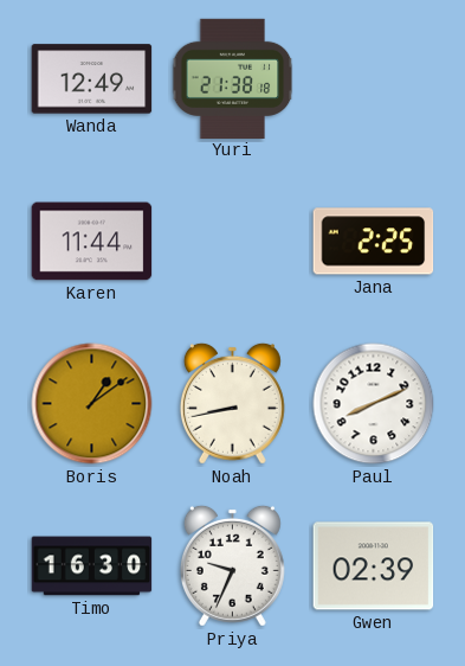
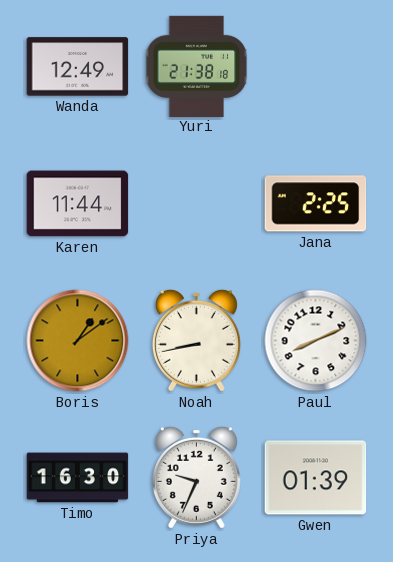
Gwen: 02:39 -> 01:39
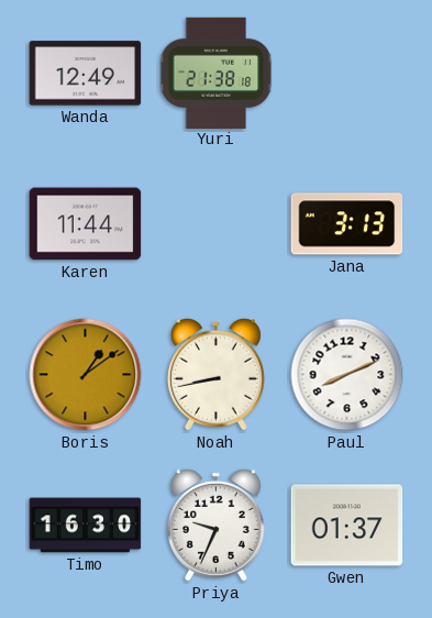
Jana: 2:25 -> 3:13
Gwen: 01:39 -> 01:37
